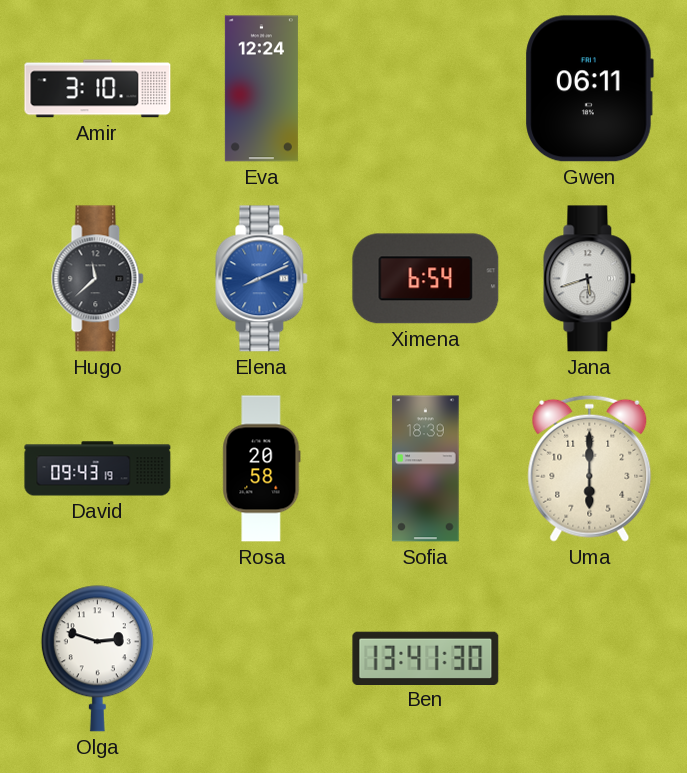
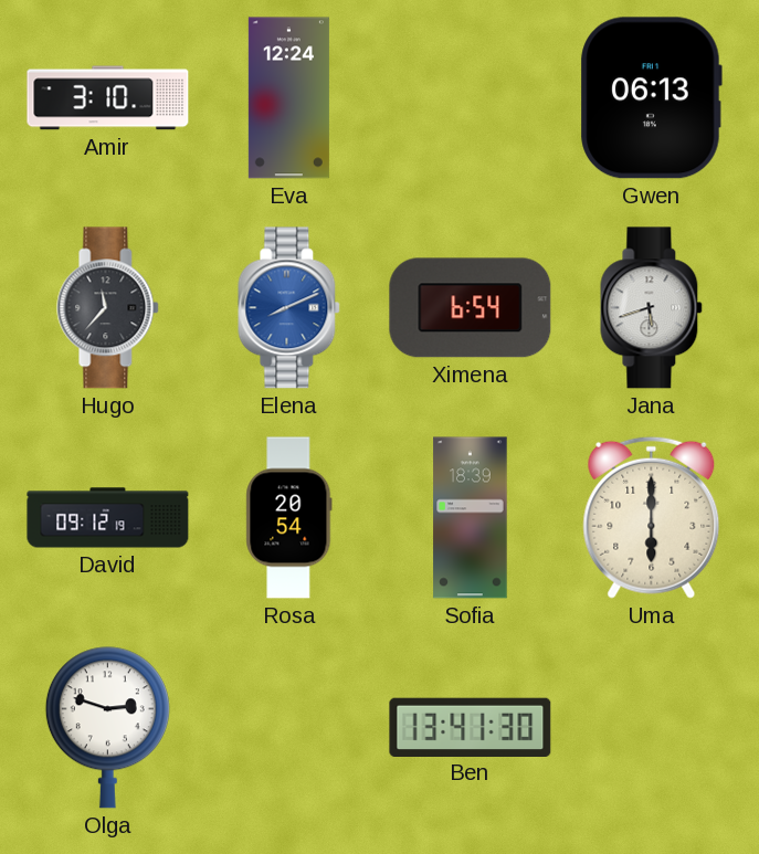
Gwen: 06:11 -> 06:13
Hugo: 11:38 -> 11:37
David: 09:43 -> 09:12
Rosa: 20:58 -> 20:54
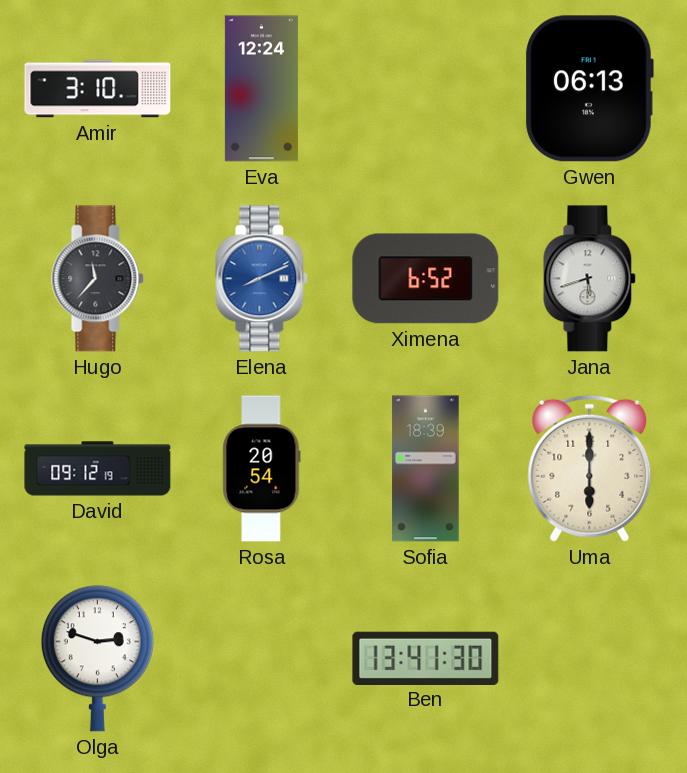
Ximena: 6:54 -> 6:52
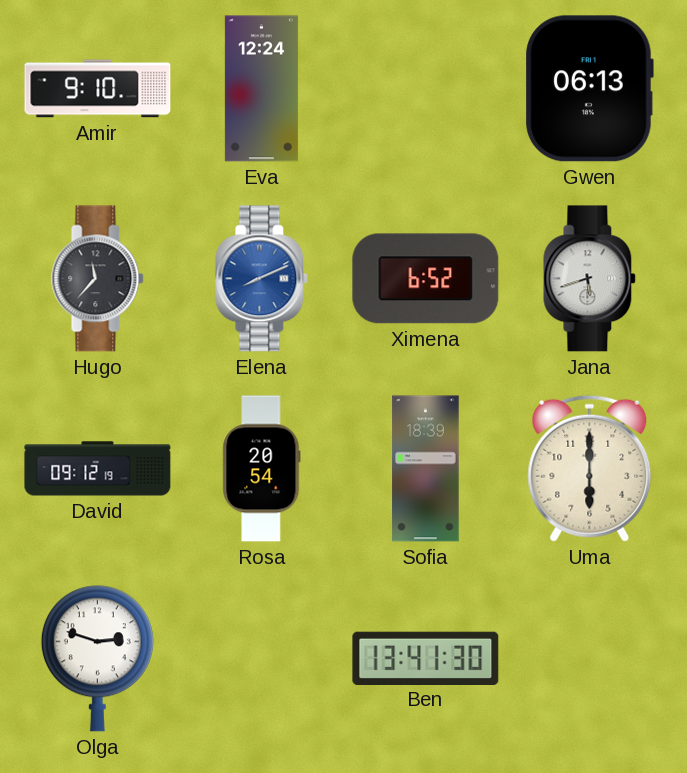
Amir: 3:10 -> 9:10
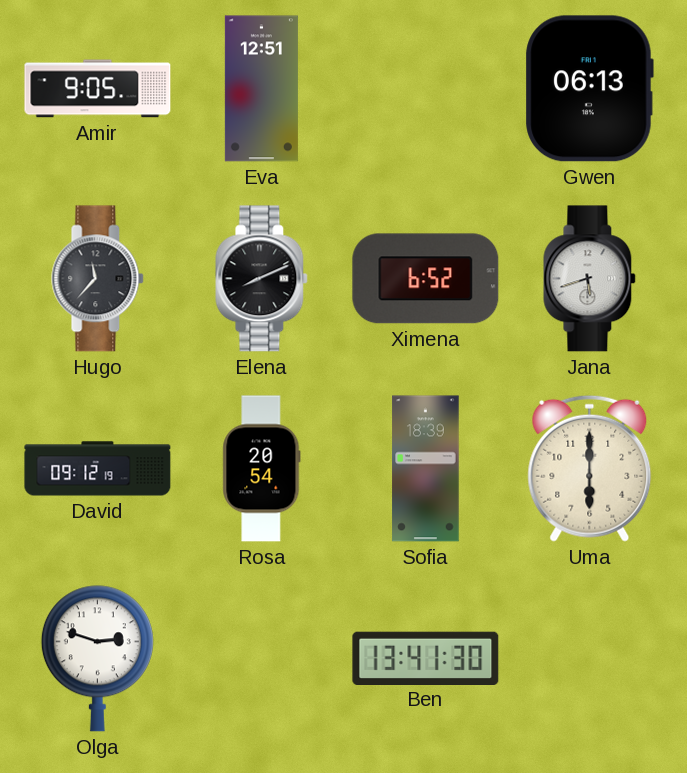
Amir: 9:10 -> 9:05
Eva: 12:24 -> 12:51
Elena dial: blue -> black
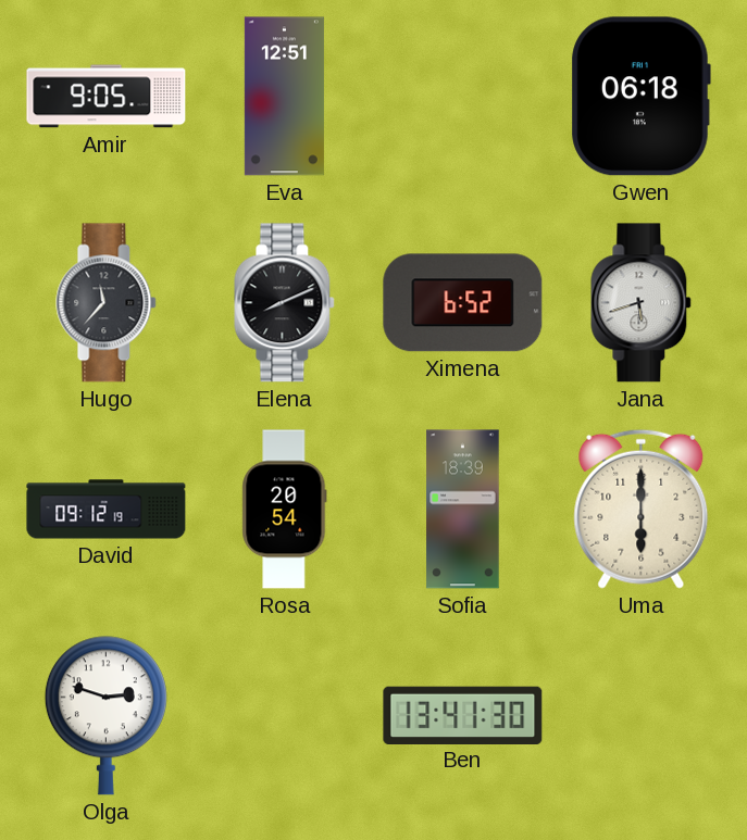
Gwen: 06:13 -> 06:18
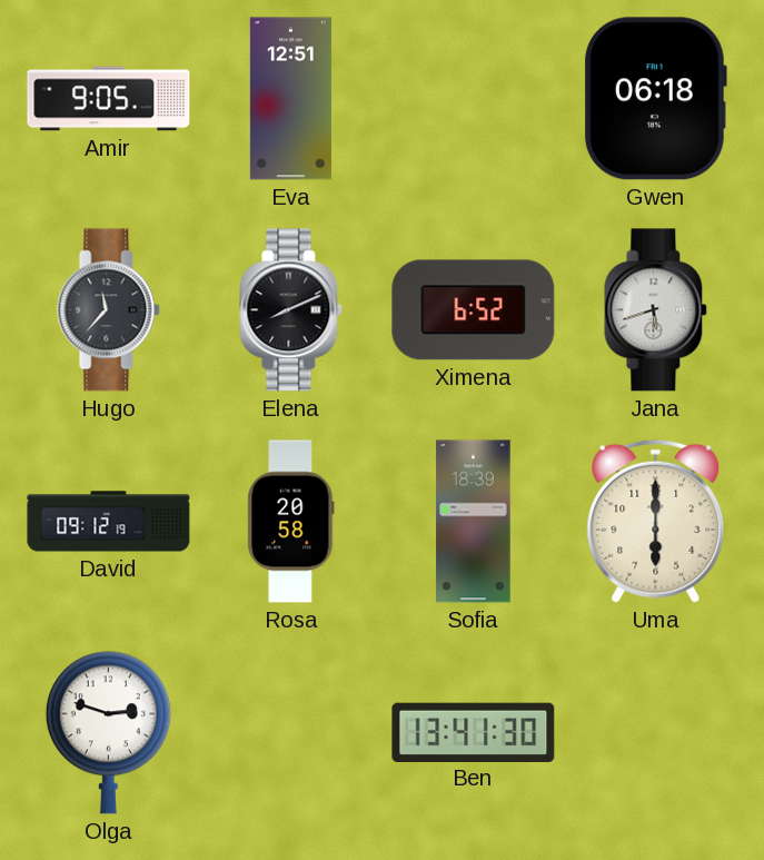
Rosa: 20:54 -> 20:58
